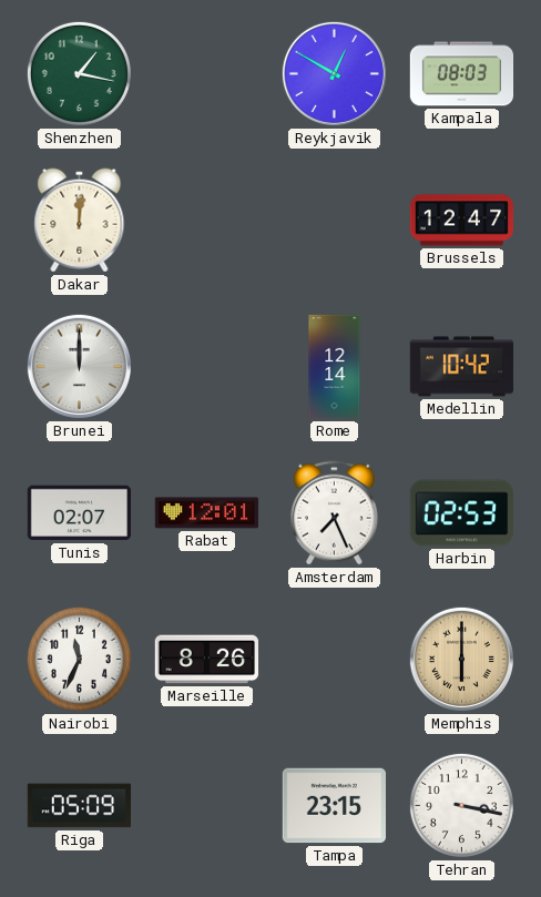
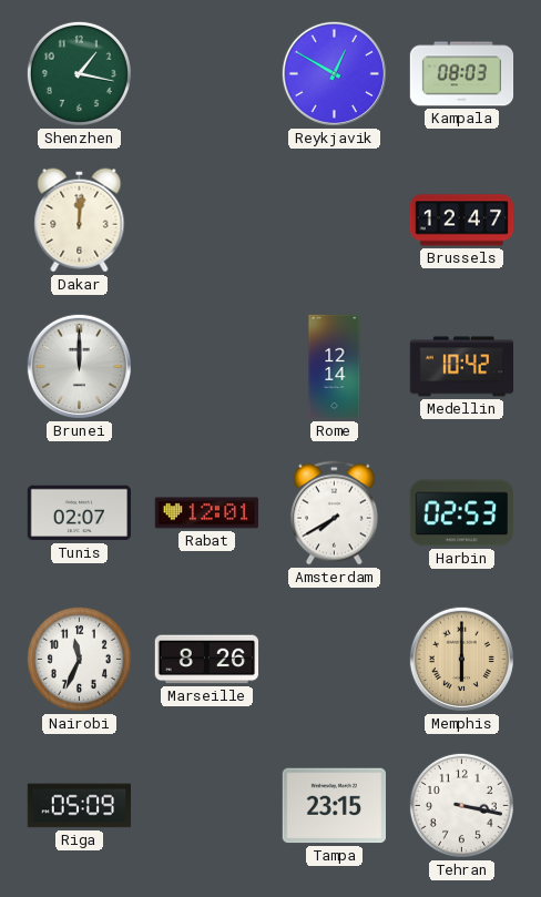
Amsterdam: 7:26 -> 7:40
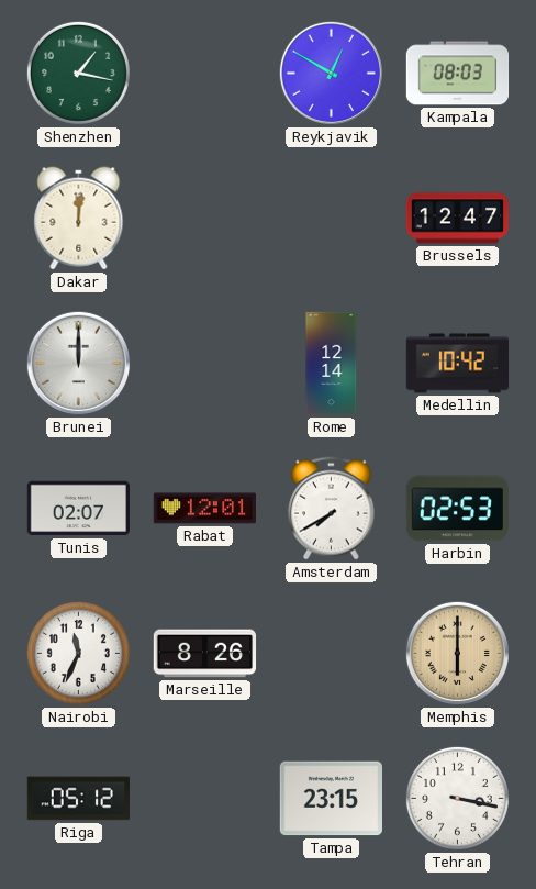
Riga: 05:09 -> 05:12
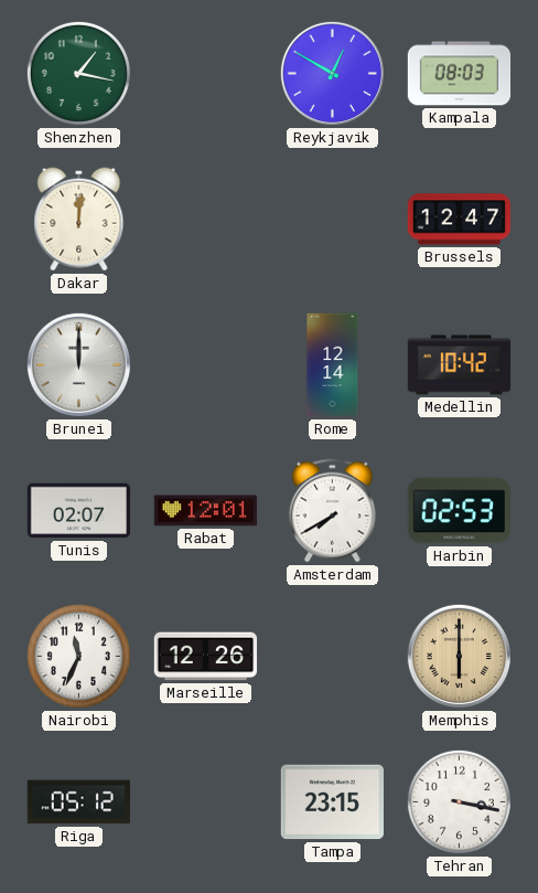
Marseille: 8:26 -> 12:26
